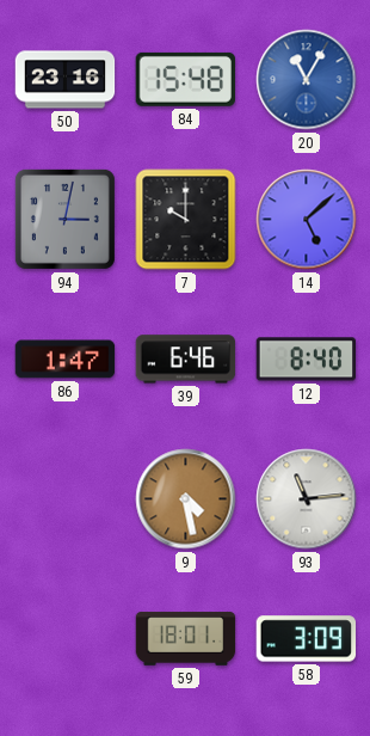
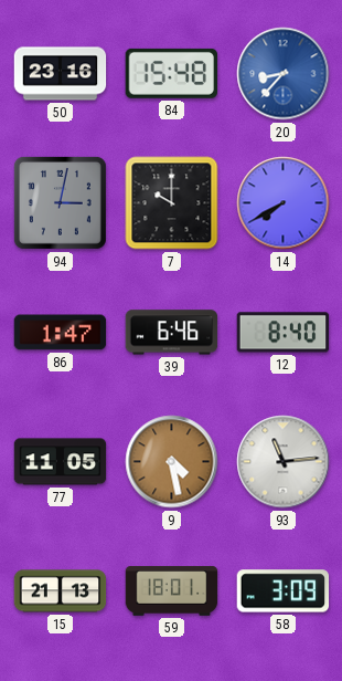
20: 11:05 -> 8:37
14: 5:08 -> 7:40
77: none -> 11:05
15: none -> 21:13
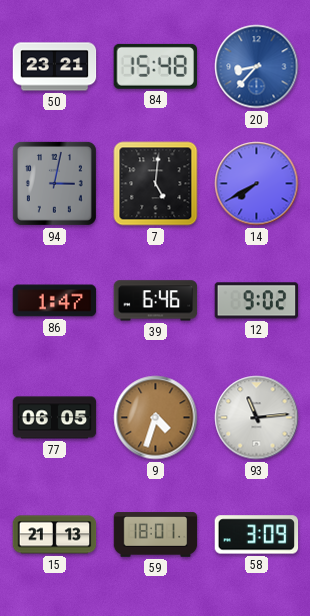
50: 23:16 -> 23:21
7: 10:00 -> 5:01
12: 8:40 -> 9:02
77: 11:05 -> 06:05
9: 4:28 -> 4:33
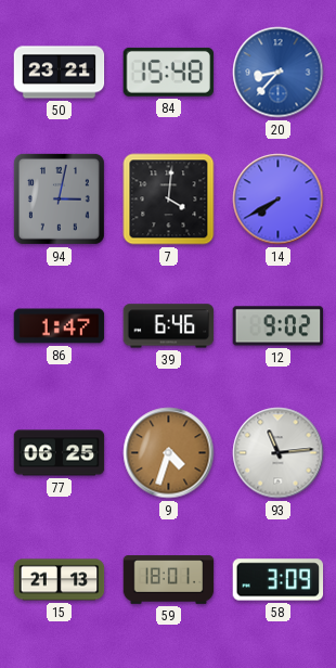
7: 5:01 -> 4:01
77: 06:05 -> 06:25
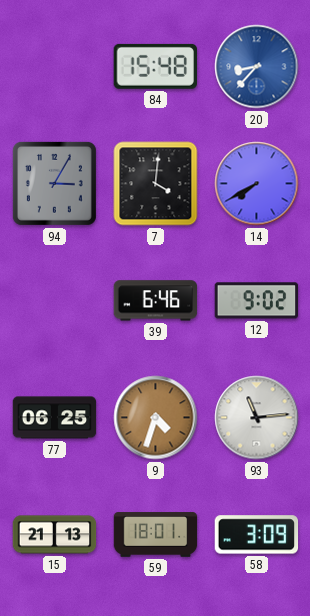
50: 23:21 -> none
94: 3:02 -> 3:05
86: 1:47 -> none
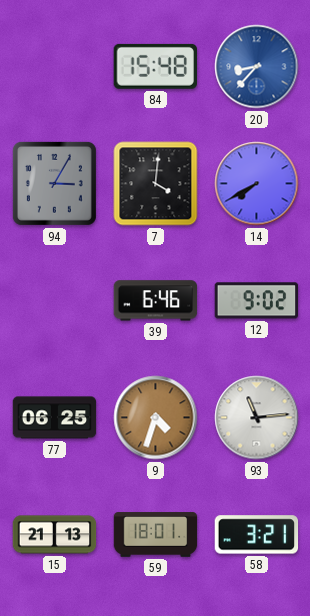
58: 3:09 -> 3:21
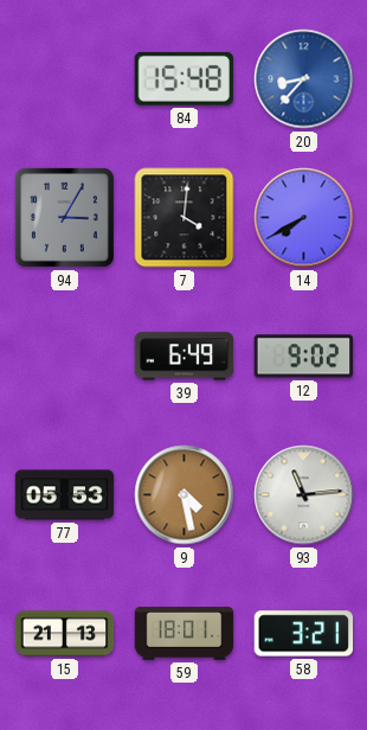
39: 6:46 -> 6:49
77: 06:25 -> 05:53
9: 4:33 -> 4:28
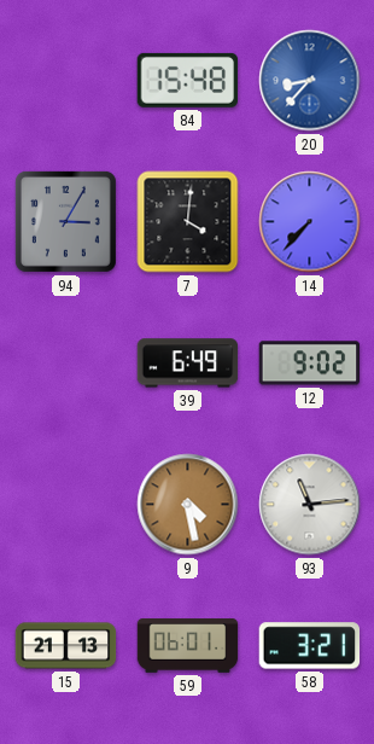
14: 7:40 -> 7:37
77: 05:53 -> none
59: 18:01 -> 06:01
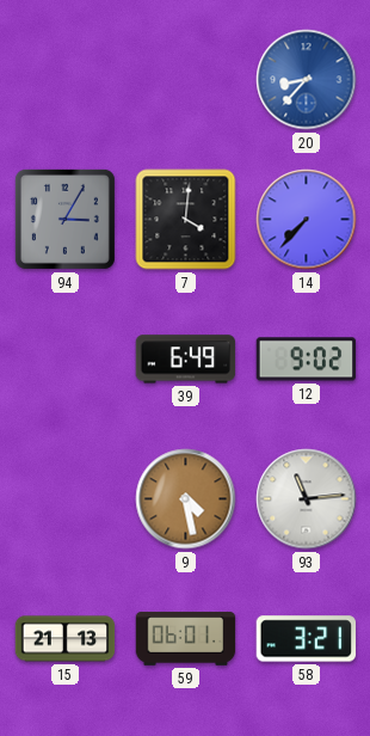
84: 15:48 -> none
